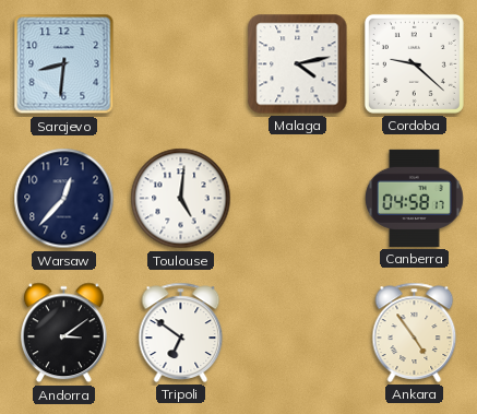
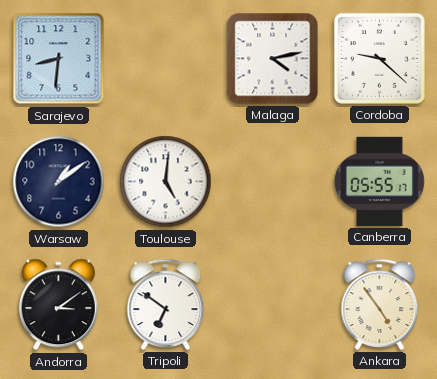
Warsaw: 12:37 -> 1:09
Canberra: 04:58 -> 05:55
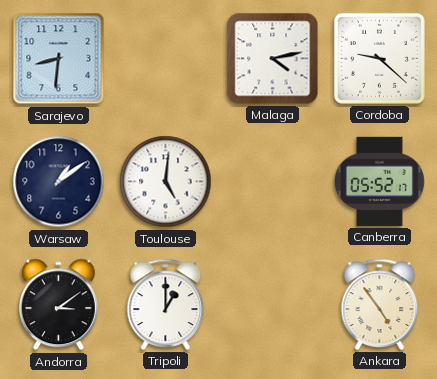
Canberra: 05:55 -> 05:52
Tripoli: 6:51 -> 1:00
